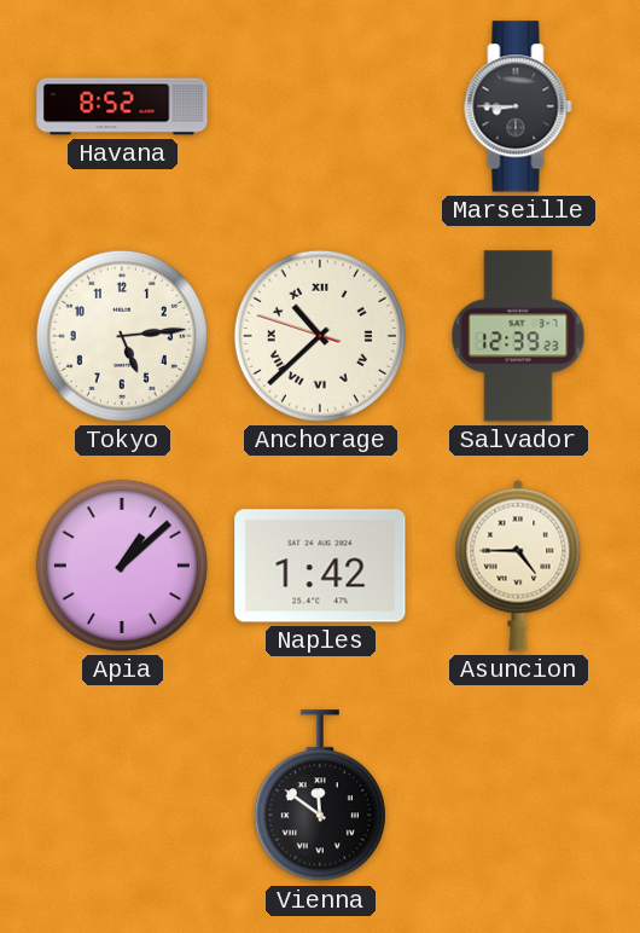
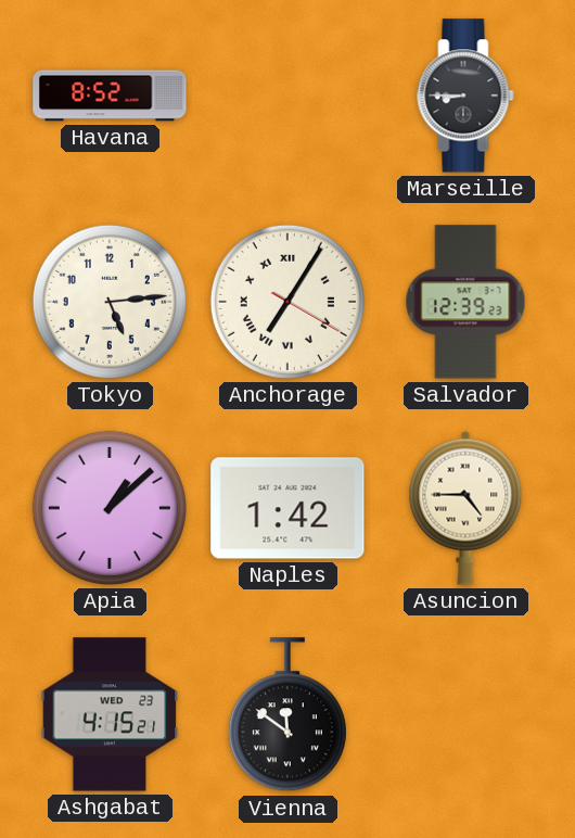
Anchorage: 10:37 -> 7:05
Ashgabat: none -> 4:15
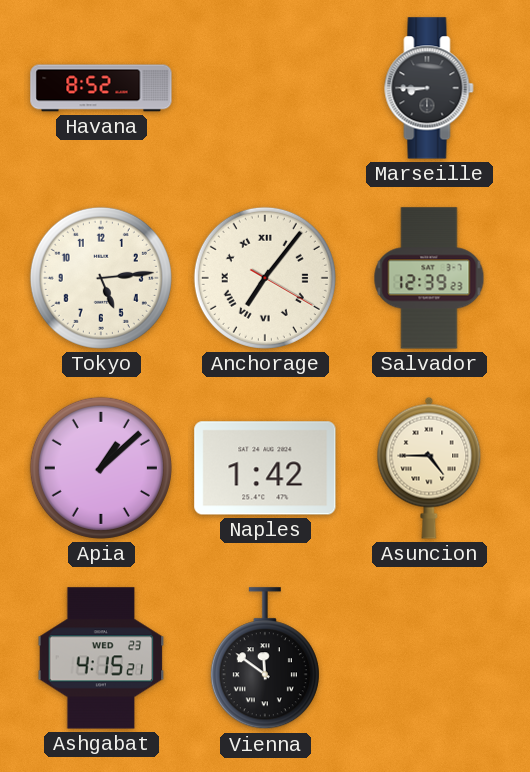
Anchorage: 7:05 -> 7:06
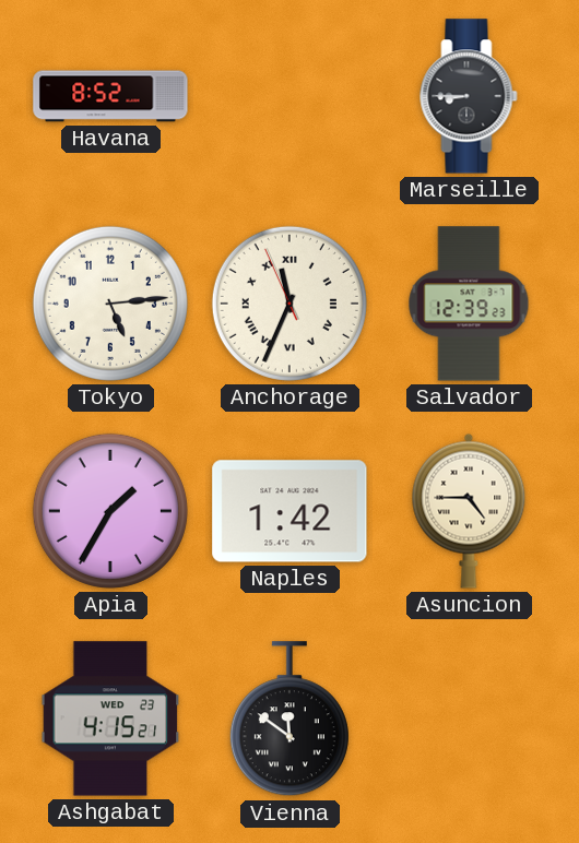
Anchorage: 7:06 -> 11:33
Apia: 1:08 -> 1:35
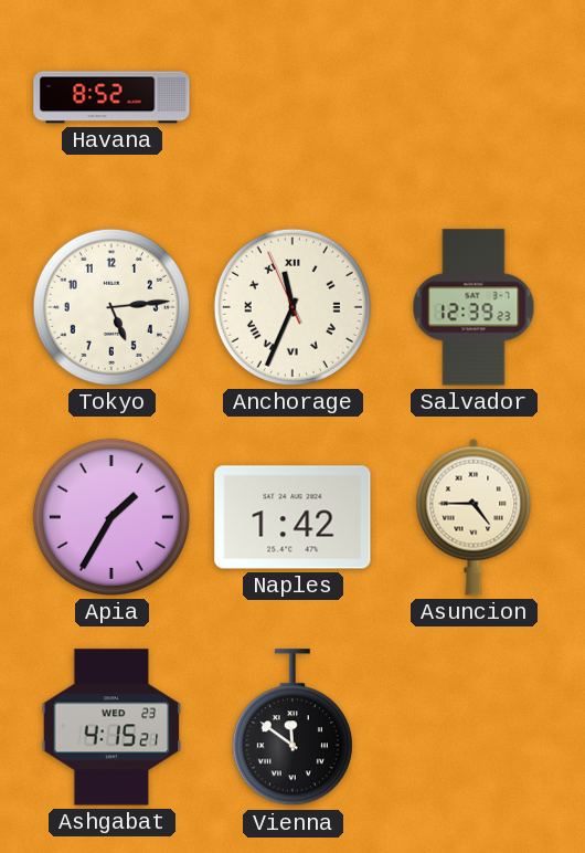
Marseille: 8:45 -> none
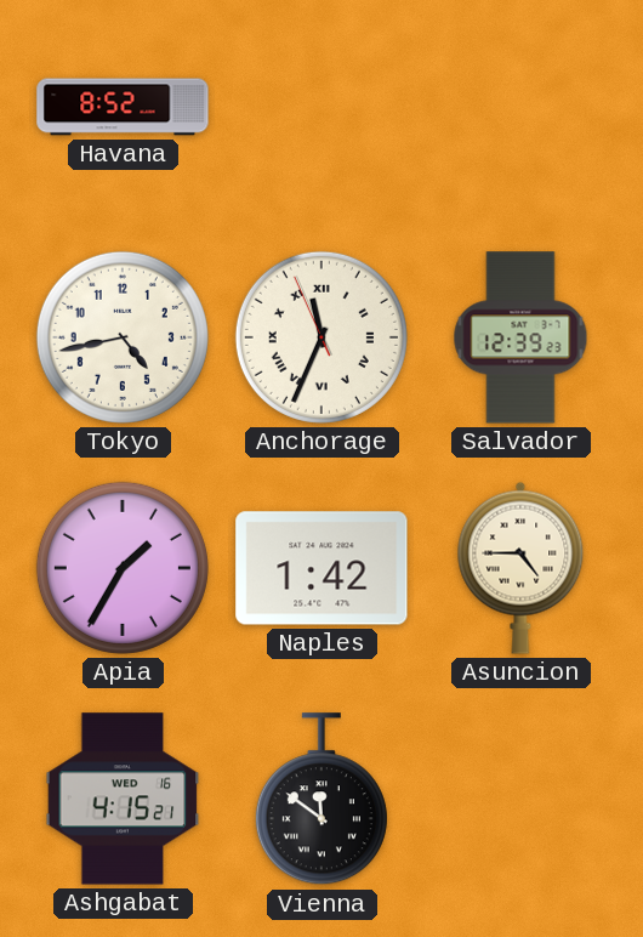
Tokyo: 5:14 -> 4:43
Ashgabat date: WED 23 -> WED 16
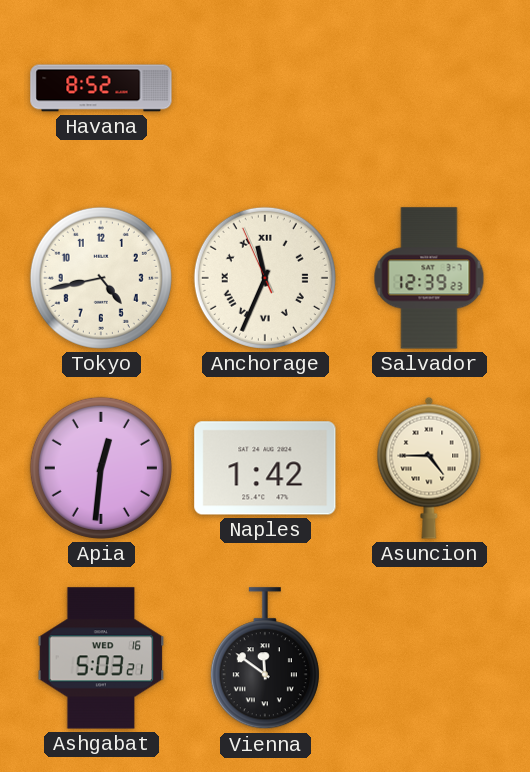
Apia: 1:35 -> 12:31
Ashgabat: 4:15 -> 5:03
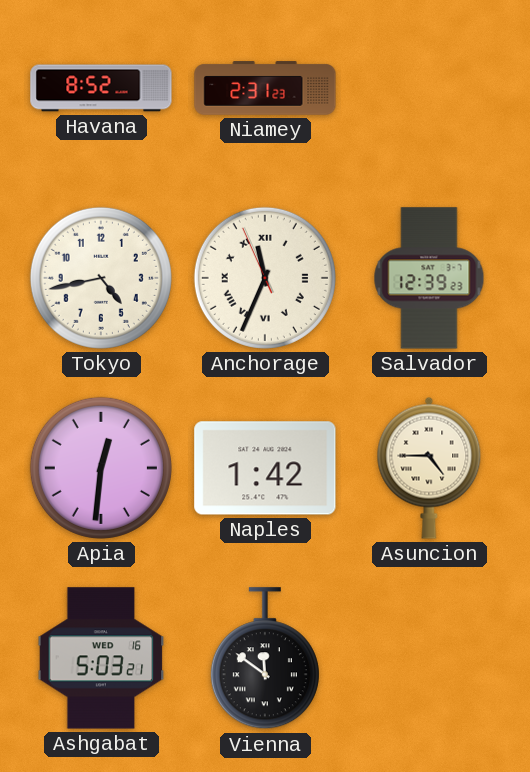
Niamey: none -> 2:31
